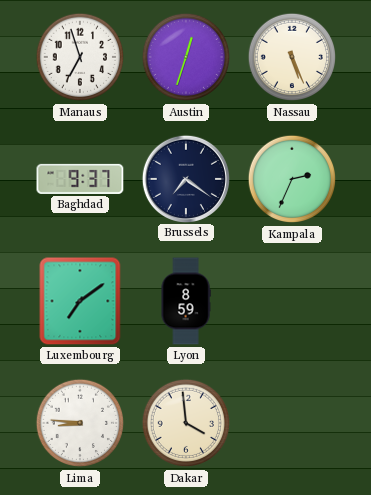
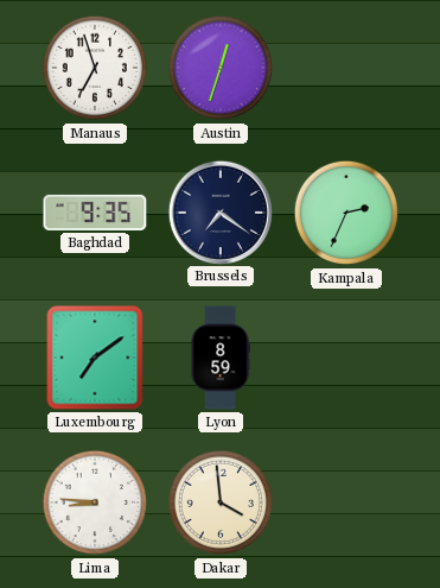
Nassau: 5:26 -> none
Baghdad: 9:37 -> 9:35
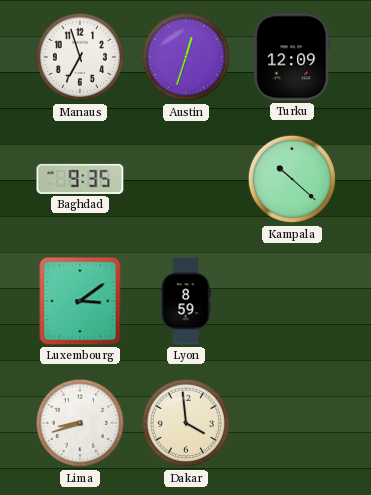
Turku: none -> 12:09
Brussels: 7:21 -> none
Kampala: 2:34 -> 10:22
Luxembourg: 7:09 -> 3:09
Lima: 8:46 -> 8:42
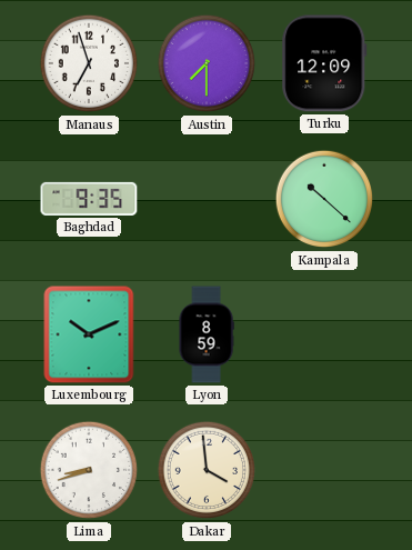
Austin: 12:33 -> 7:30
Luxembourg: 3:09 -> 10:11
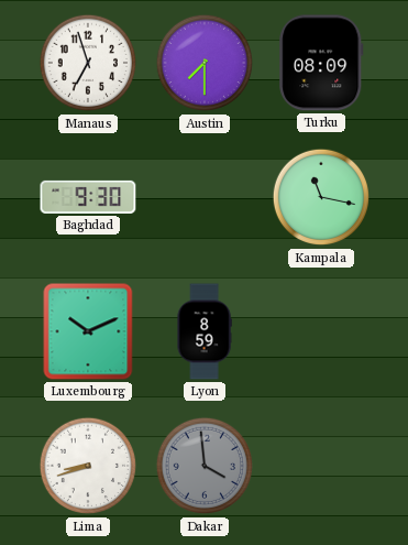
Turku: 12:09 -> 08:09
Baghdad: 9:35 -> 9:30
Kampala: 10:22 -> 11:17
Dakar dial: cream -> grey
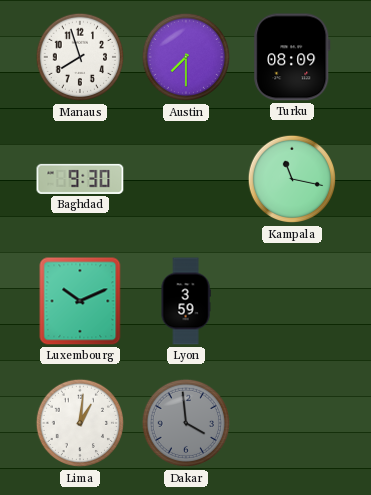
Manaus: 6:57 -> 7:57
Lyon: 8:59 -> 3:59
Lima: 8:42 -> 1:01
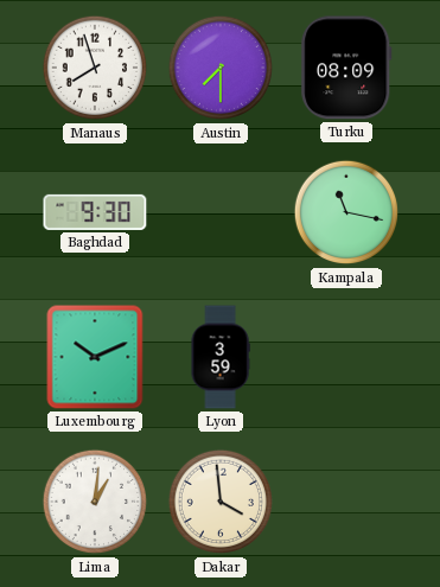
Dakar dial: grey -> cream
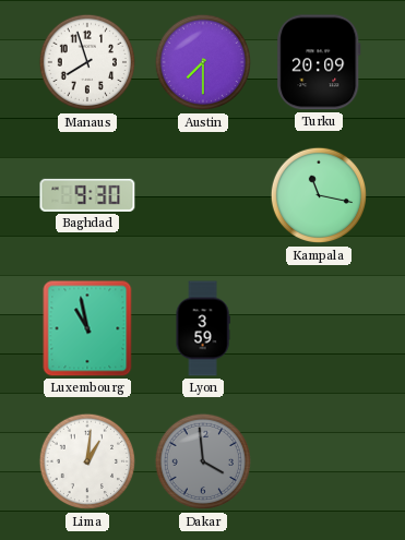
Turku: 08:09 -> 20:09
Luxembourg: 10:11 -> 10:58
Dakar dial: cream -> grey
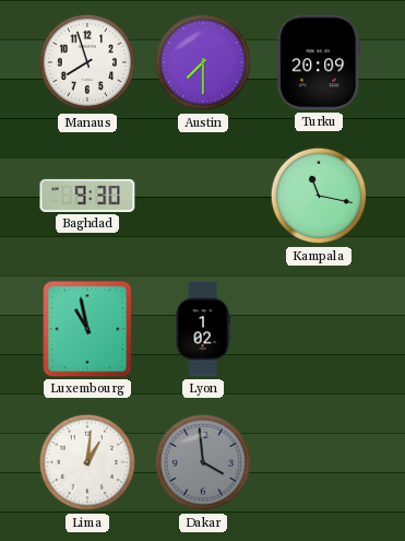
Lyon: 3:59 -> 1:02
